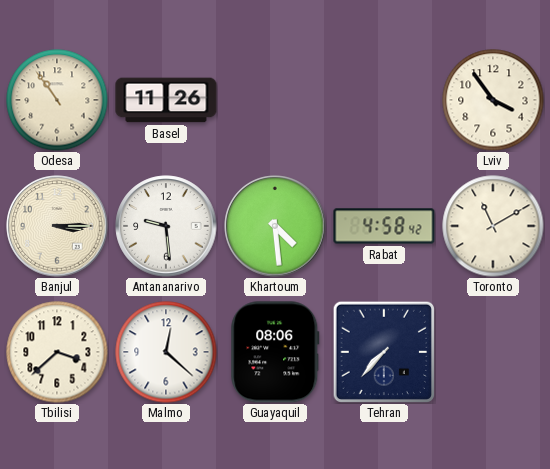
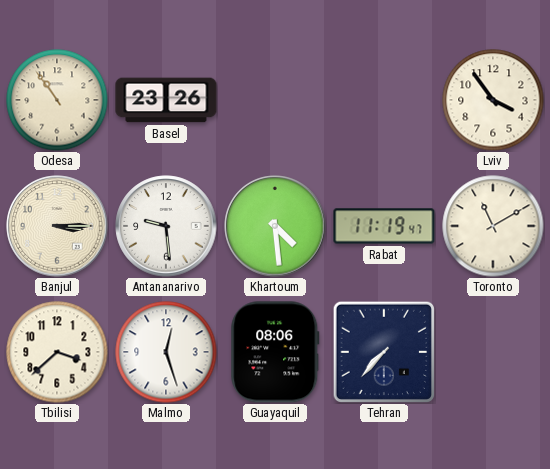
Basel: 11:26 -> 23:26
Rabat: 4:58 -> 11:19
Malmo: 12:22 -> 12:27
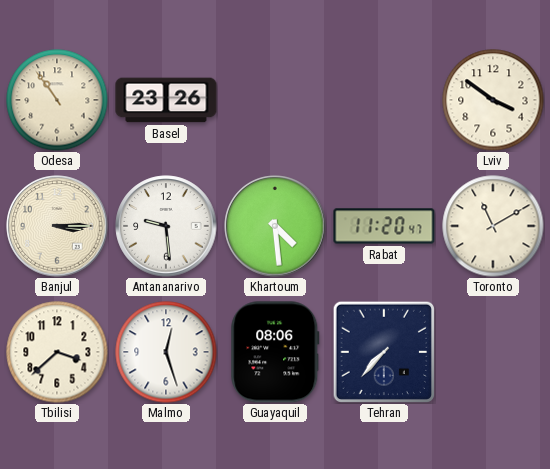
Lviv: 3:54 -> 3:51
Rabat: 11:19 -> 11:20
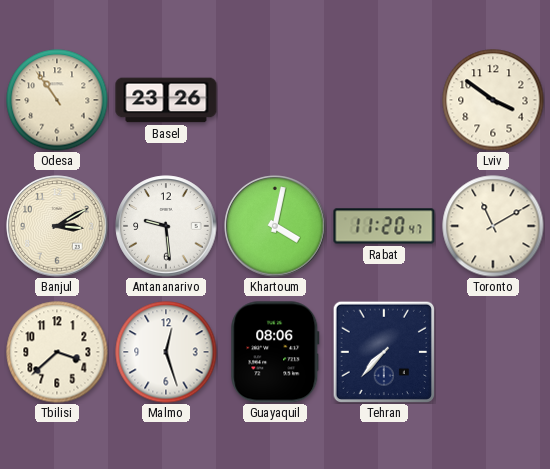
Banjul: 3:15 -> 3:10
Khartoum: 4:29 -> 4:02
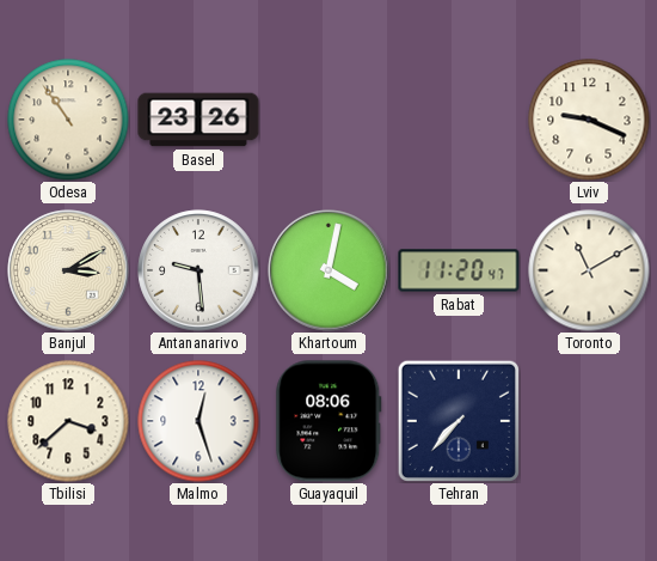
Lviv: 3:51 -> 9:19
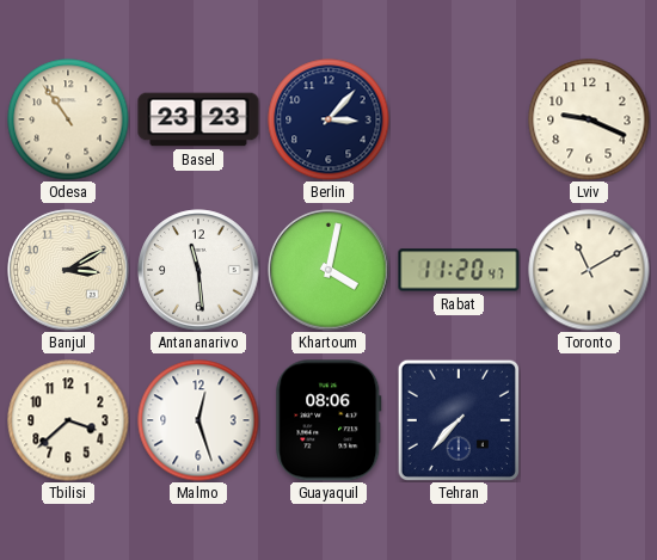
Basel: 23:26 -> 23:23
Berlin: none -> 3:07
Antananarivo: 9:29 -> 11:29
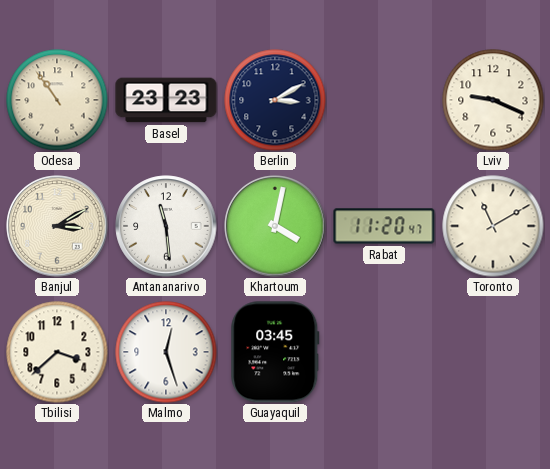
Berlin: 3:07 -> 3:10
Guayaquil: 08:06 -> 03:45
Tehran: 7:37 -> none
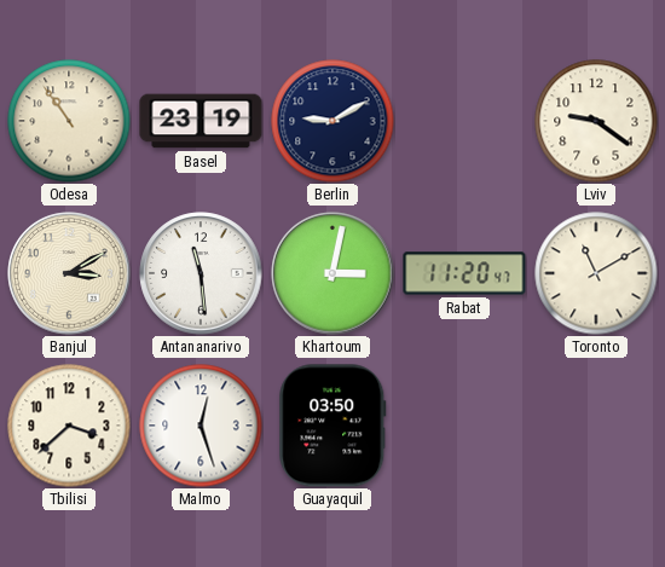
Basel: 23:23 -> 23:19
Berlin: 3:10 -> 9:10
Lviv: 9:19 -> 9:21
Khartoum: 4:02 -> 3:02
Guayaquil: 03:45 -> 03:50
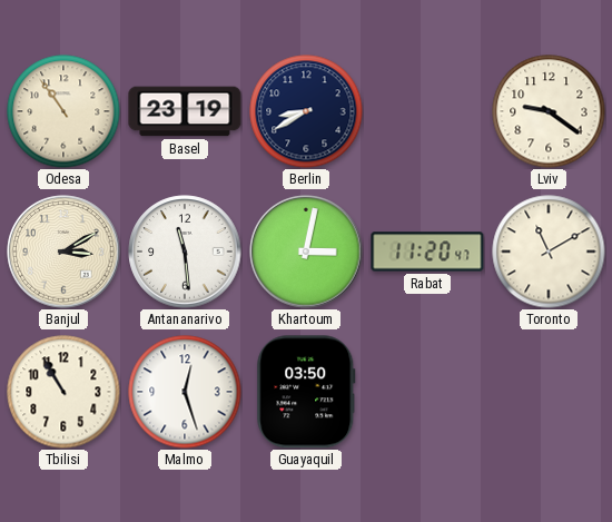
Berlin: 9:10 -> 8:40
Tbilisi: 3:38 -> 10:55
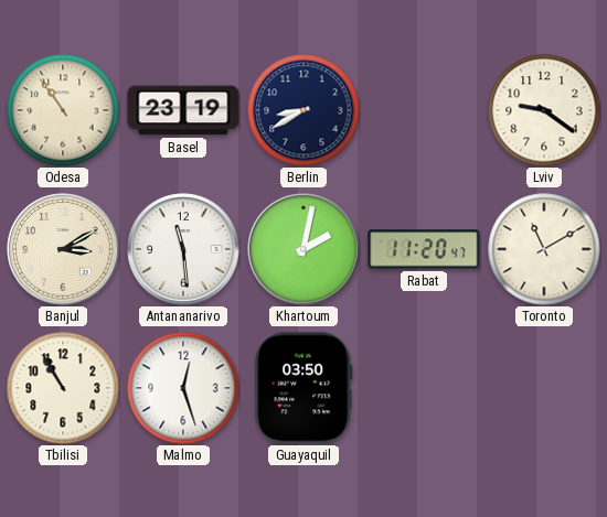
Khartoum: 3:02 -> 2:02
